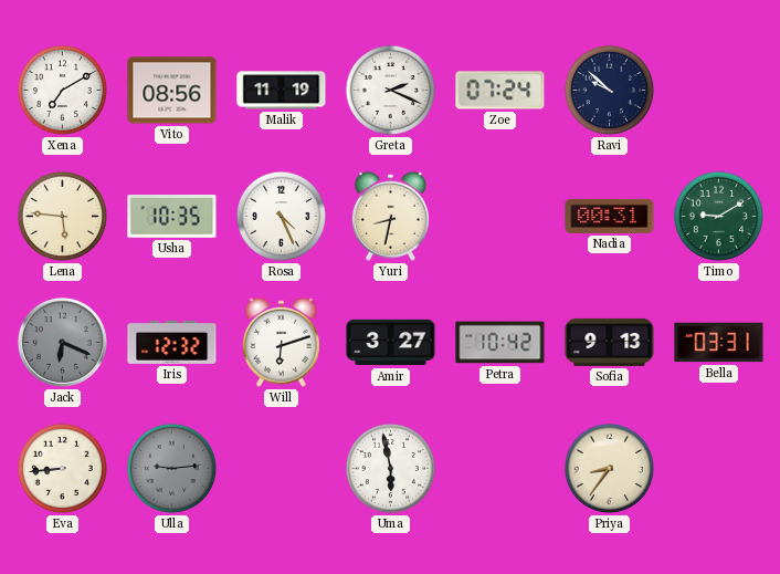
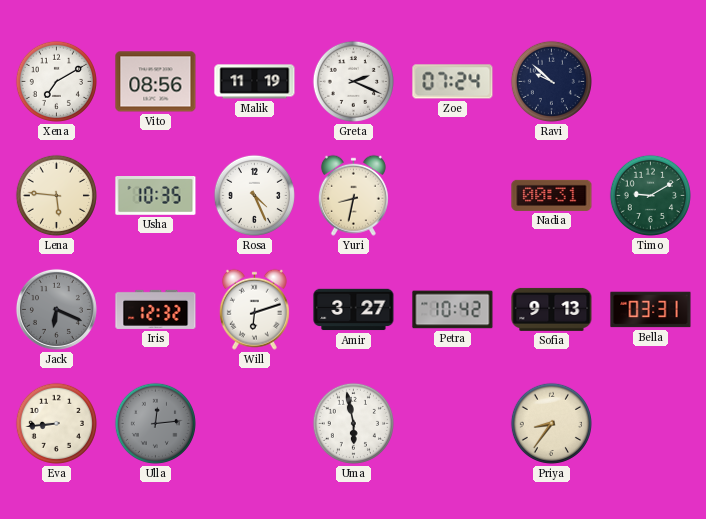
Ulla: 9:14 -> 12:14
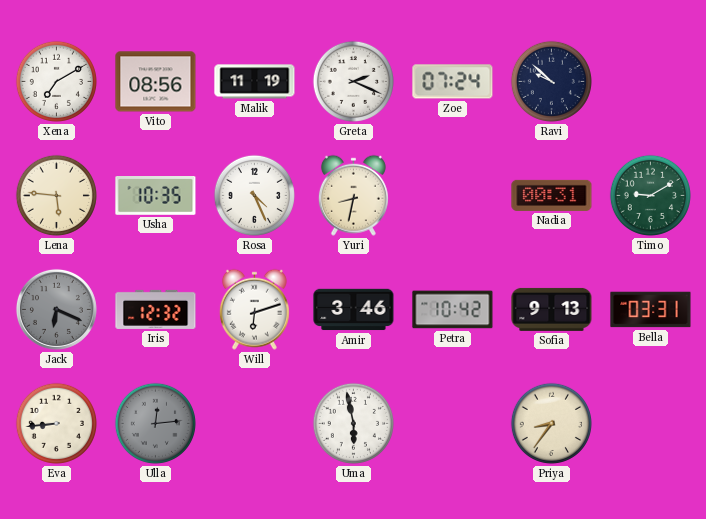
Amir: 3:27 -> 3:46
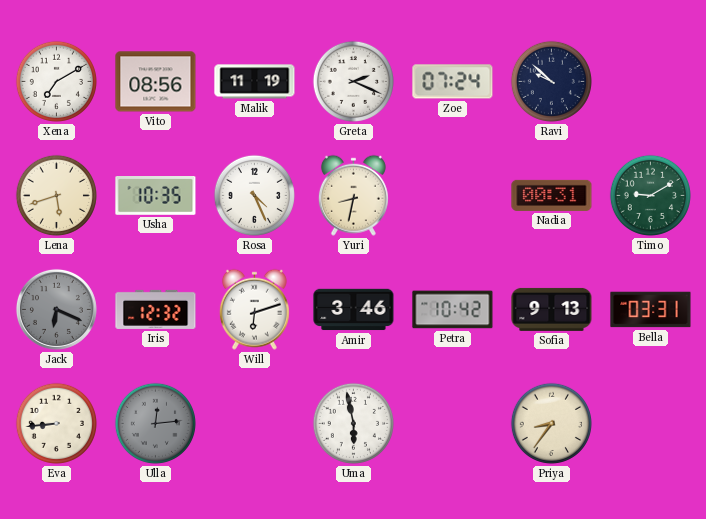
Lena: 5:46 -> 5:42
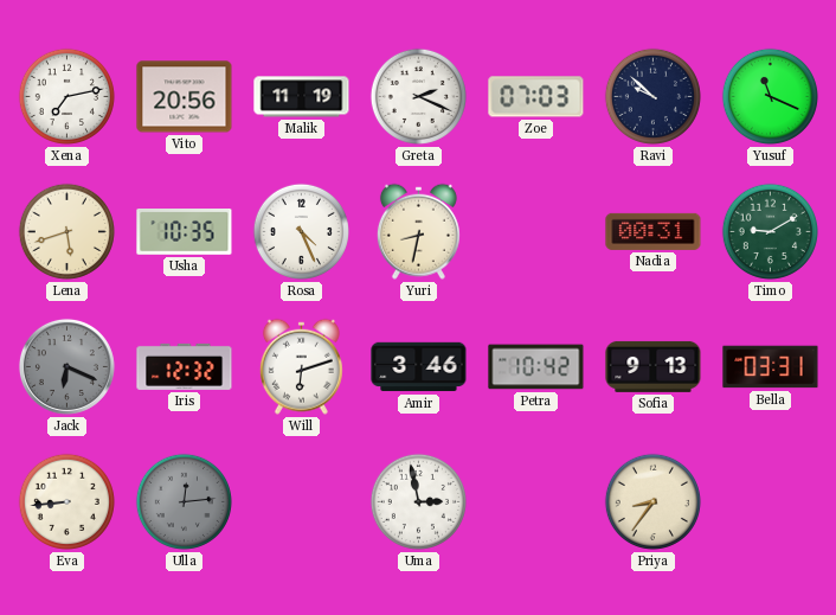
Xena: 7:10 -> 7:13
Vito: 08:56 -> 20:56
Zoe: 07:24 -> 07:03
Yusuf: none -> 11:19
Uma: 5:58 -> 2:58
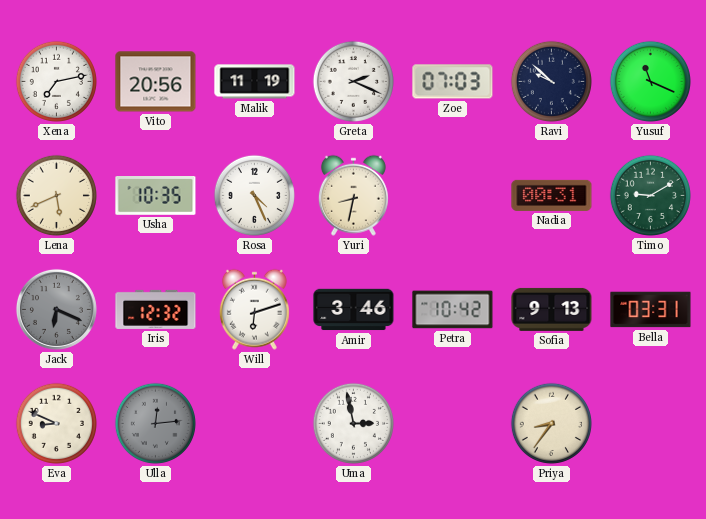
Lena: 5:42 -> 5:41
Eva: 8:44 -> 8:49
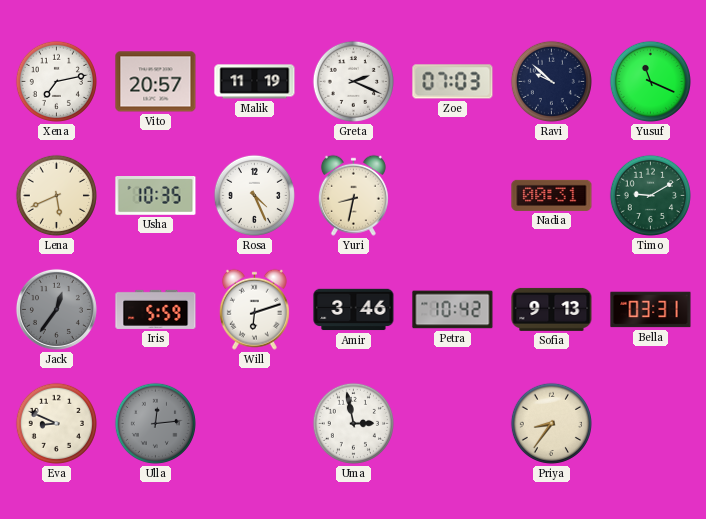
Vito: 20:56 -> 20:57
Jack: 6:19 -> 12:36
Iris: 12:32 -> 5:59
